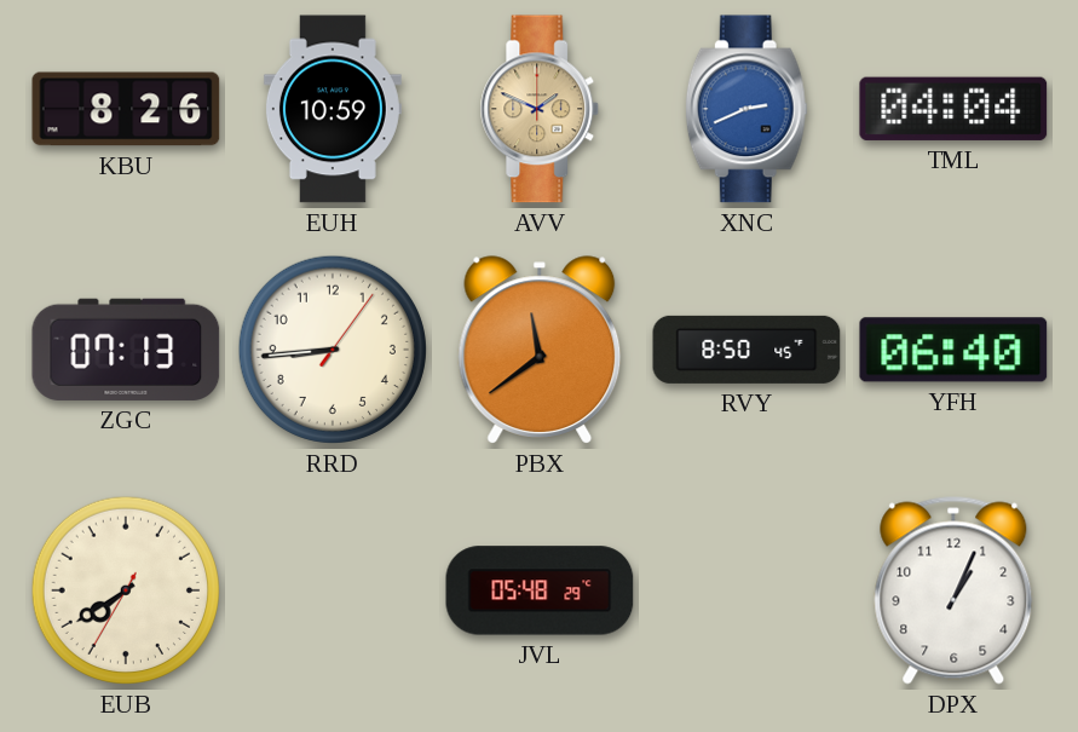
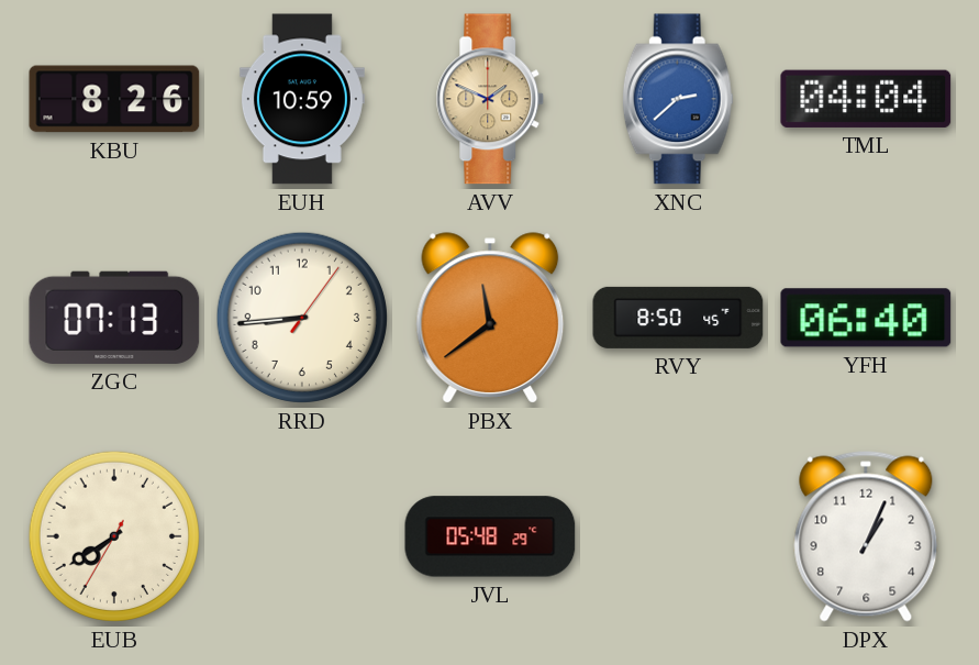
XNC: 2:41 -> 2:38
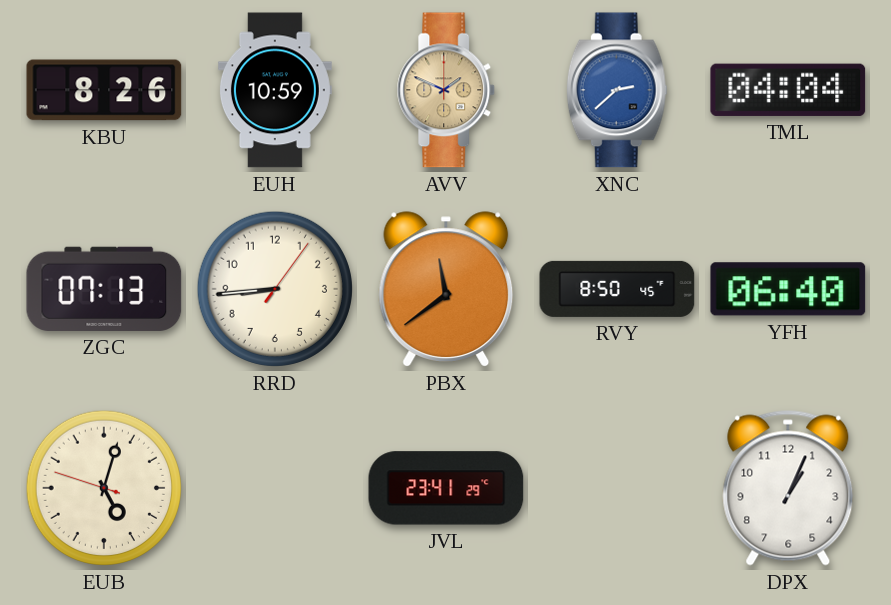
EUB: 7:39 -> 5:02
JVL: 05:48 -> 23:41
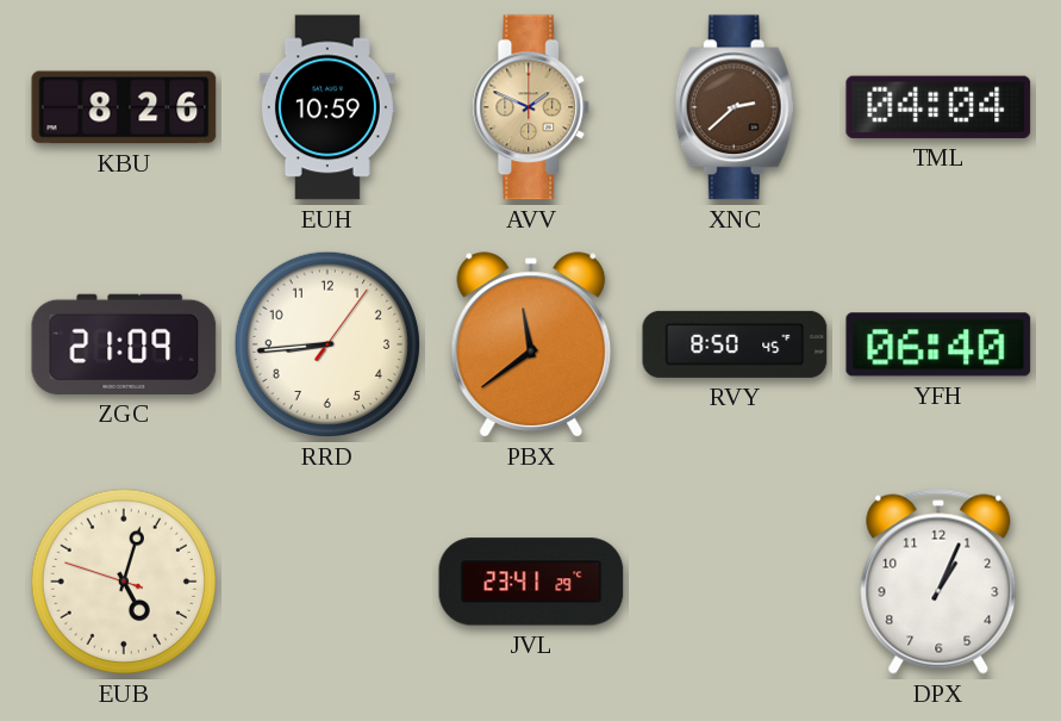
XNC dial: blue -> brown
ZGC: 07:13 -> 21:09
